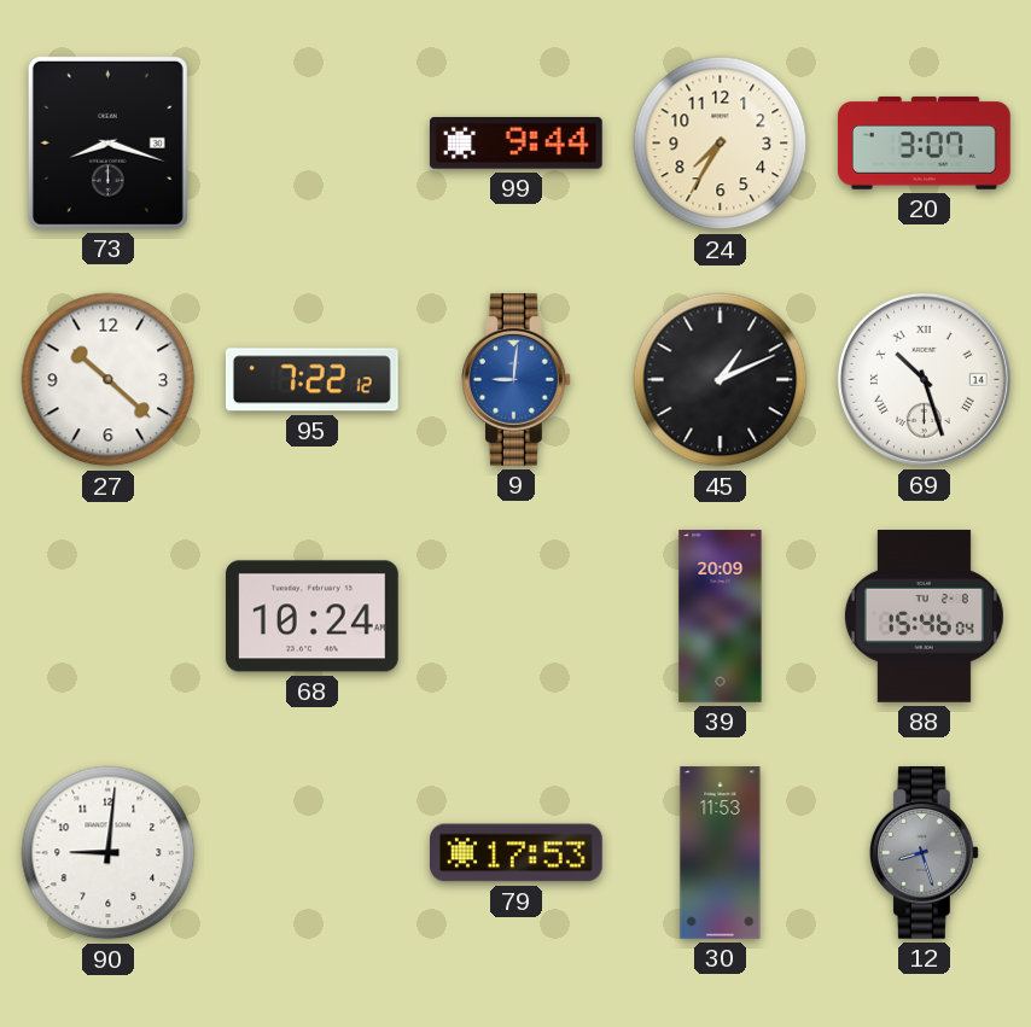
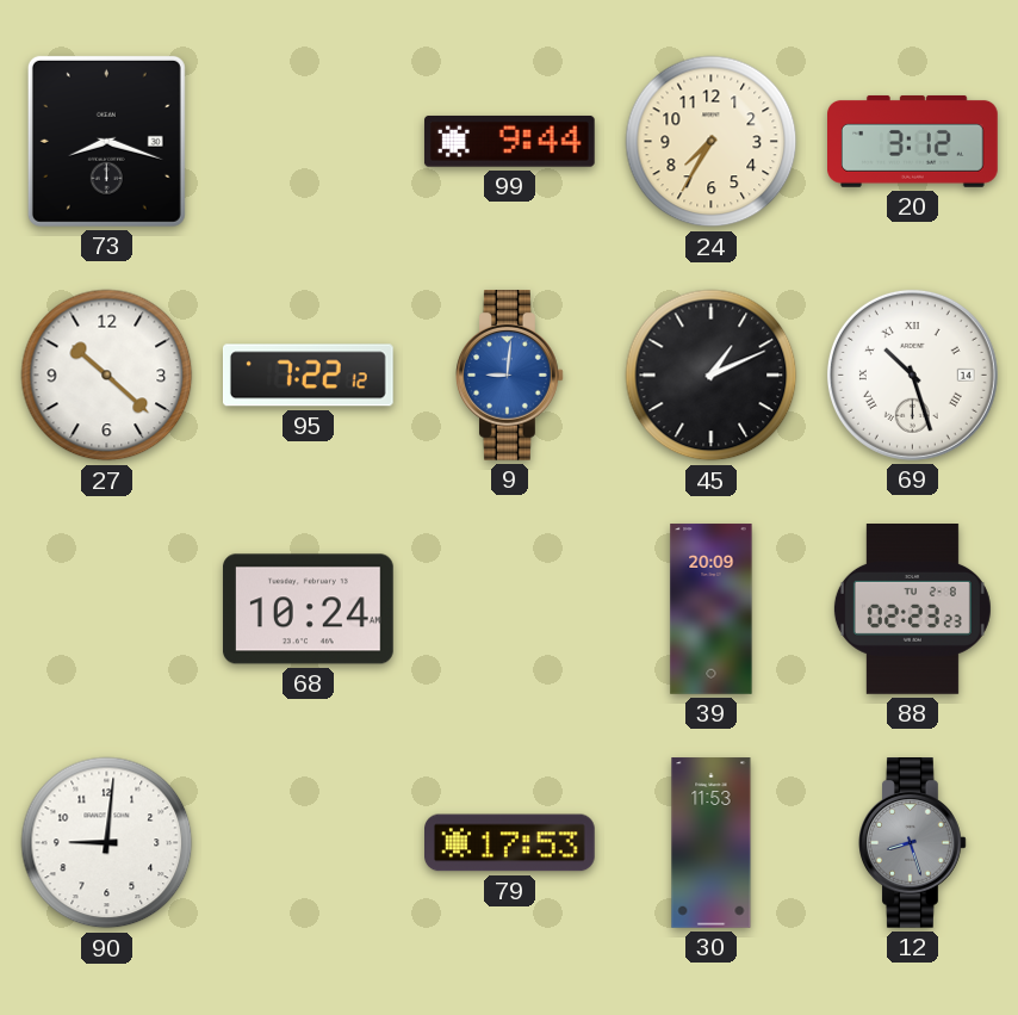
20: 3:07 -> 3:12
88: 15:46 -> 02:23
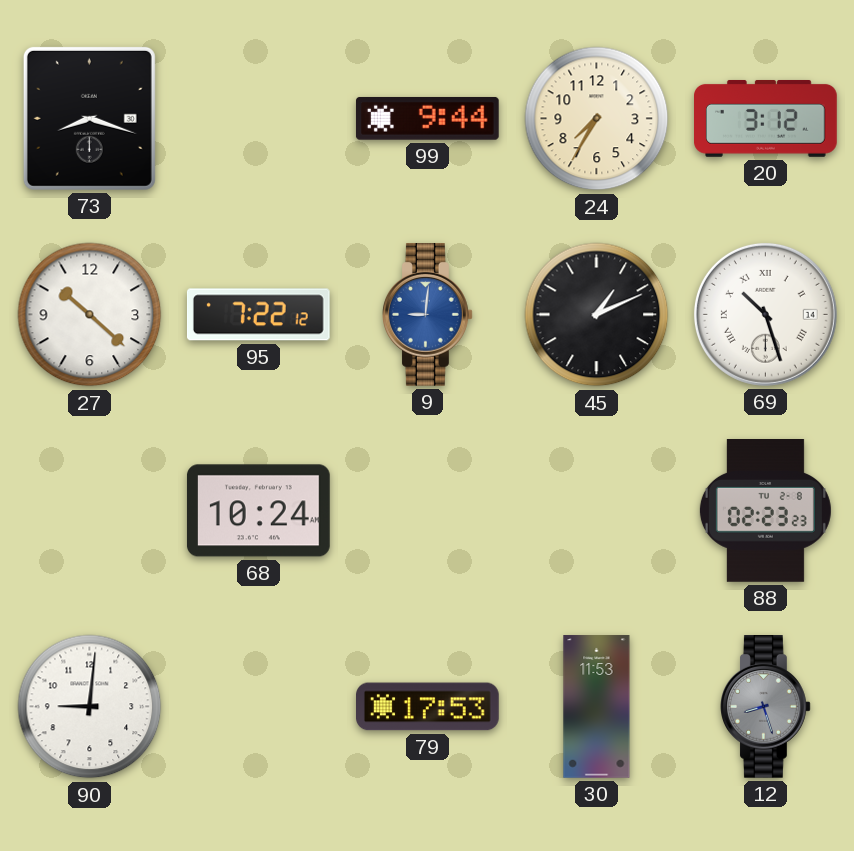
39: 20:09 -> none
